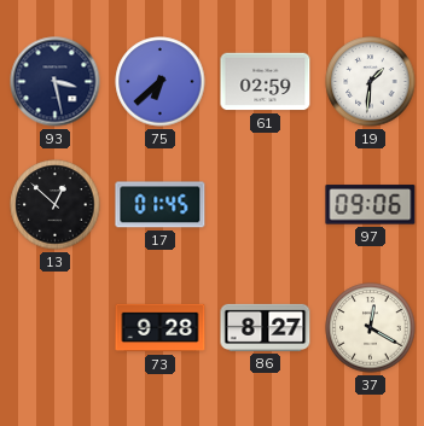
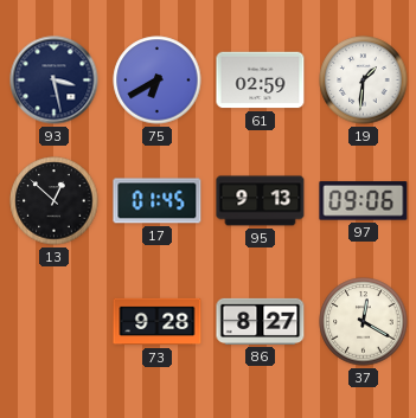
75: 6:38 -> 6:40
95: none -> 9:13
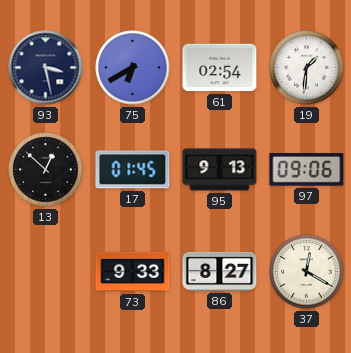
61: 02:59 -> 02:54
73: 9:28 -> 9:33
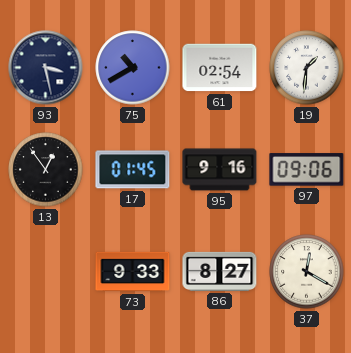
75: 6:40 -> 10:40
13: 12:52 -> 12:54
95: 9:13 -> 9:16
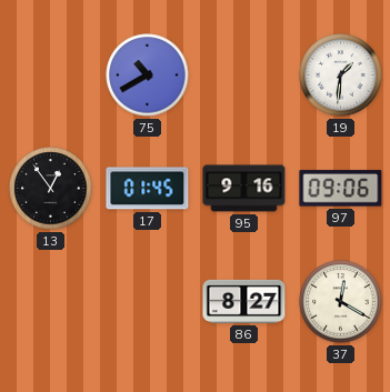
93: 3:28 -> none
61: 02:54 -> none
73: 9:33 -> none
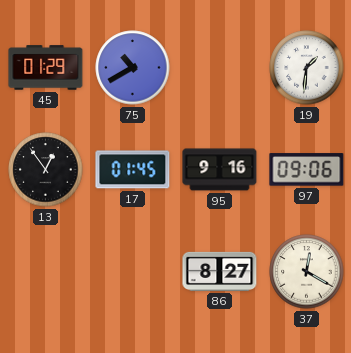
45: none -> 01:29
